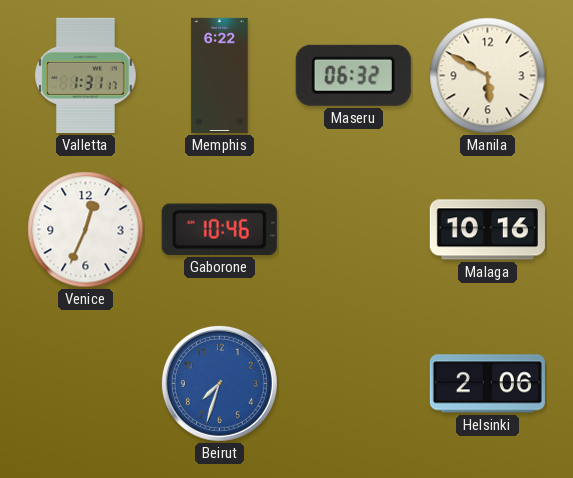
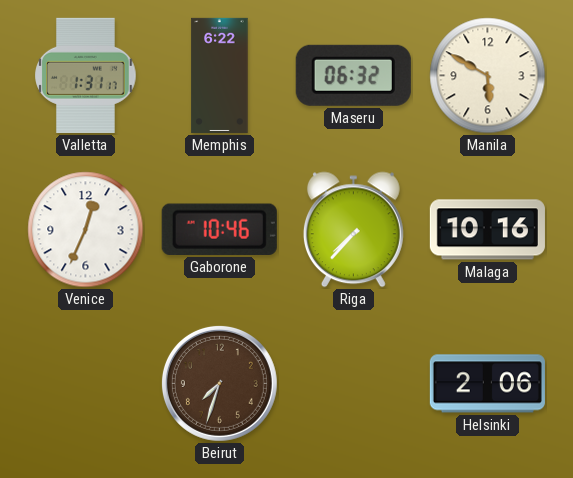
Riga: none -> 7:37
Beirut dial: blue -> brown
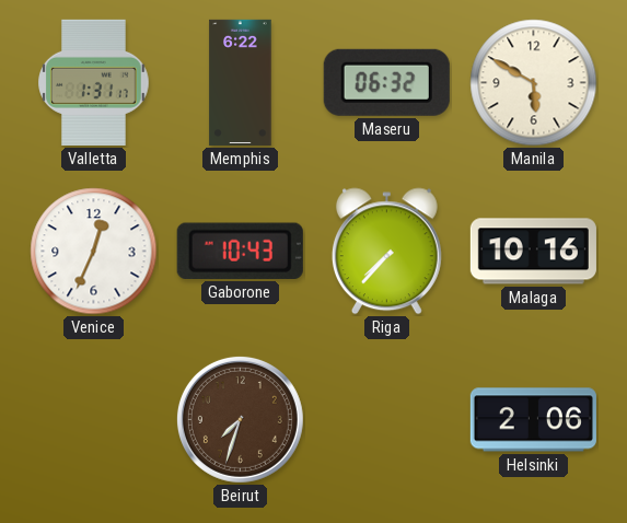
Gaborone: 10:46 -> 10:43
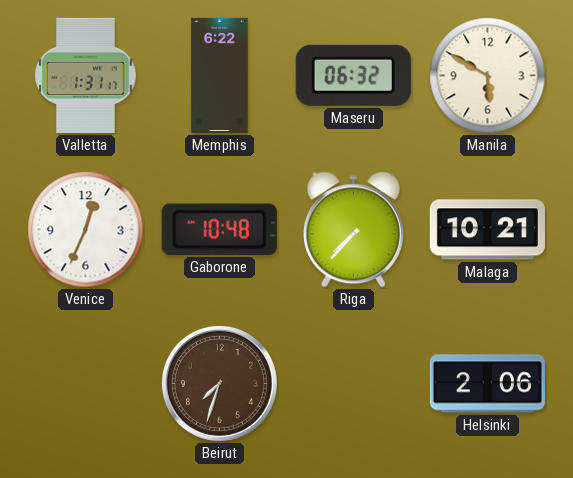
Gaborone: 10:43 -> 10:48
Malaga: 10:16 -> 10:21
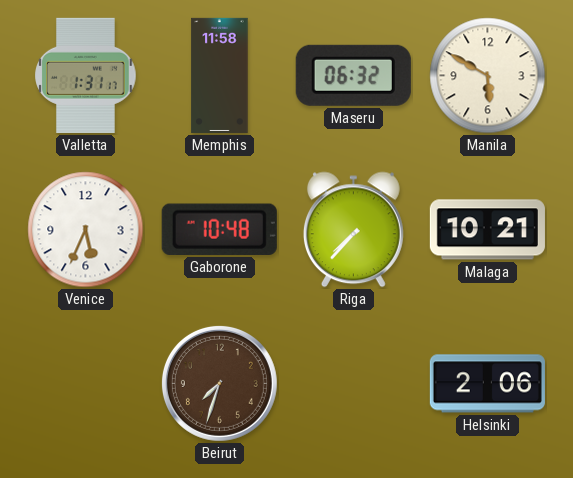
Memphis: 6:22 -> 11:58
Venice: 12:34 -> 5:34
